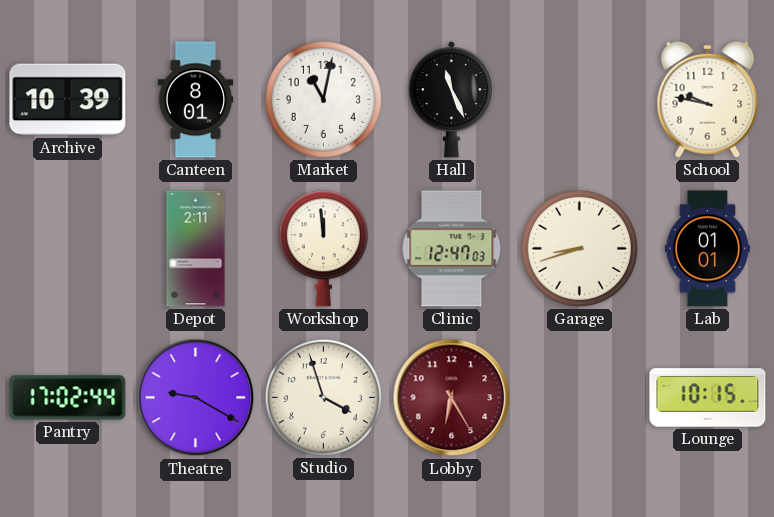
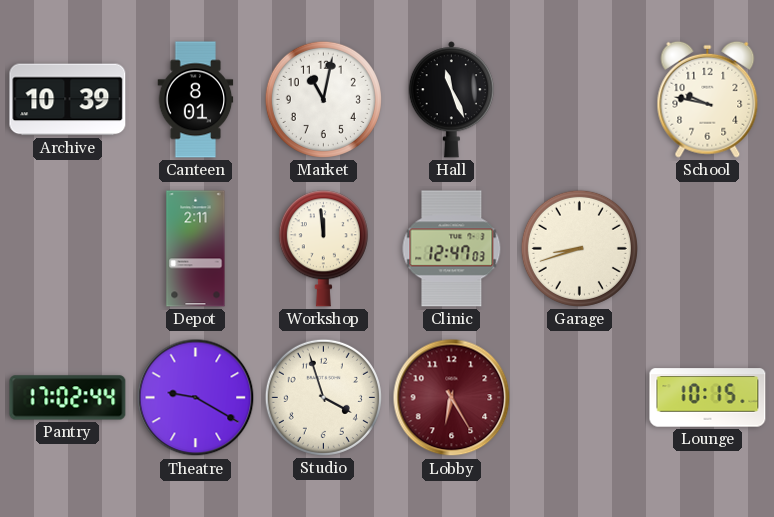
Lab: 01:01 -> none
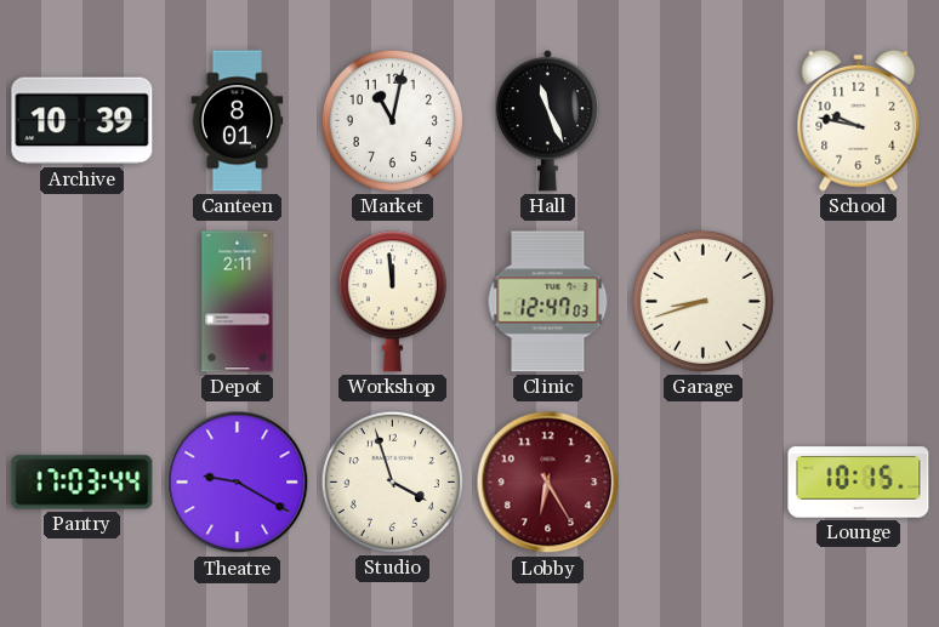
Pantry: 17:02 -> 17:03
